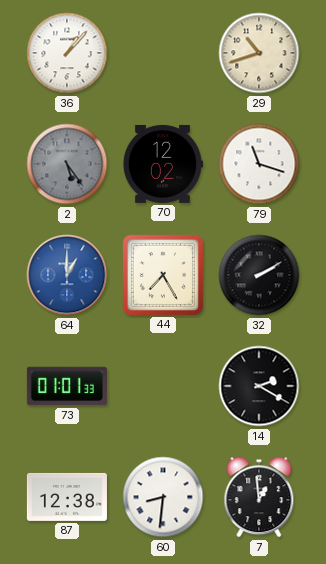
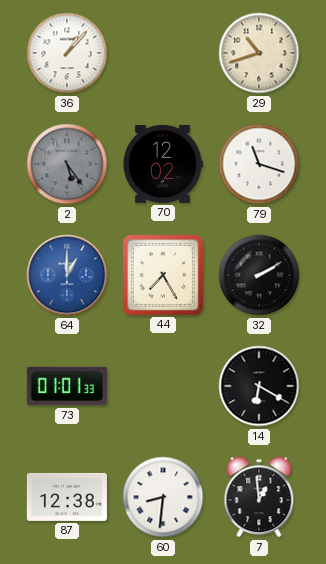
14: 2:20 -> 6:20
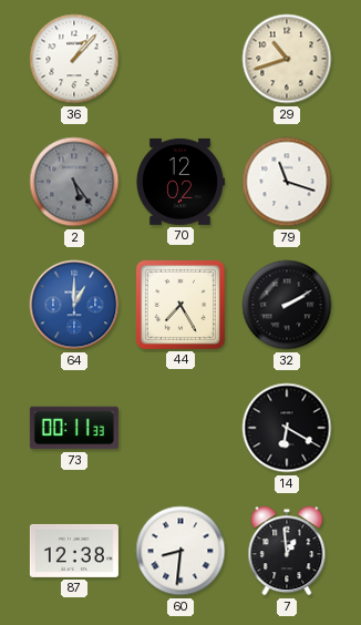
73: 01:01 -> 00:11
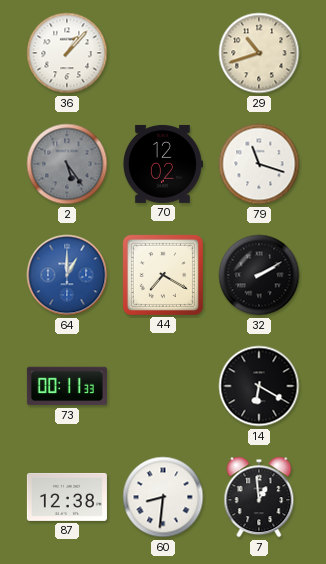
44: 7:25 -> 7:20
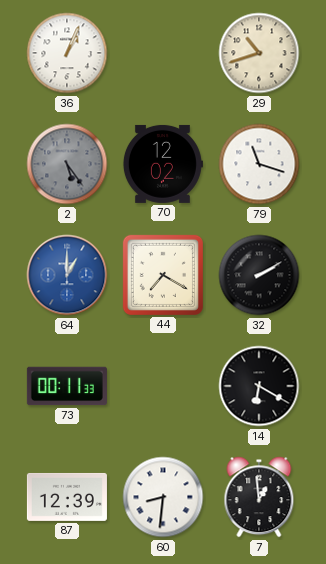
36: 1:07 -> 1:04
87: 12:38 -> 12:39
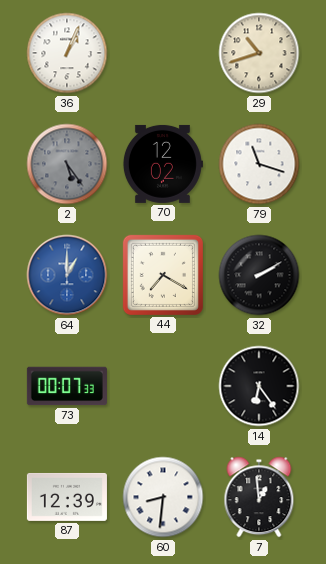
73: 00:11 -> 00:07
14: 6:20 -> 6:24
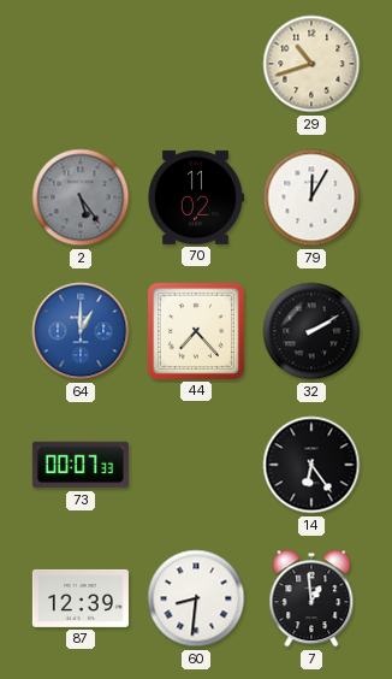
36: 1:04 -> none
70: 12:02 -> 11:02
79: 11:18 -> 12:05
44: 7:20 -> 7:23
